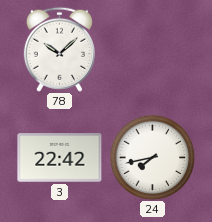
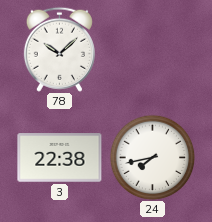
3: 22:42 -> 22:38
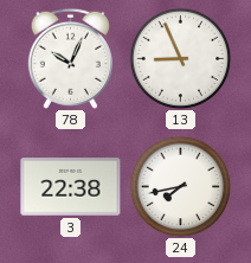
78: 10:08 -> 10:04
13: none -> 8:56
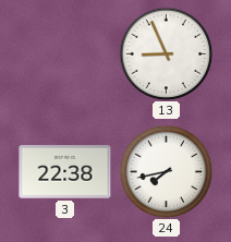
78: 10:04 -> none
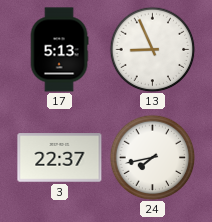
17: none -> 5:13
3: 22:38 -> 22:37
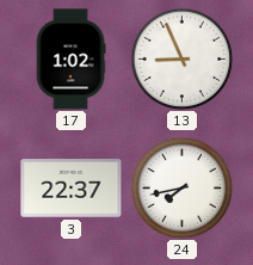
17: 5:13 -> 1:02
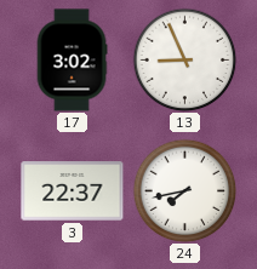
17: 1:02 -> 3:02
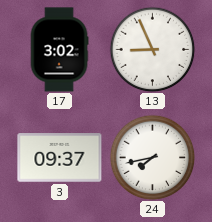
3: 22:37 -> 09:37
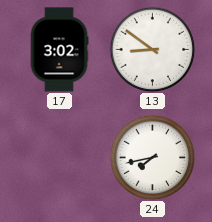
13: 8:56 -> 8:51
3: 09:37 -> none
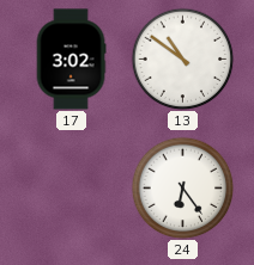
13: 8:51 -> 10:51
24: 7:43 -> 6:24
